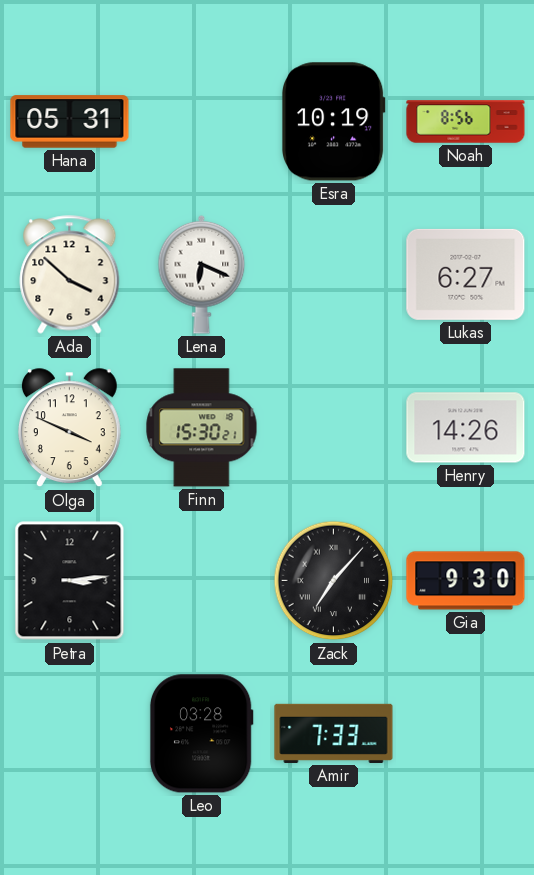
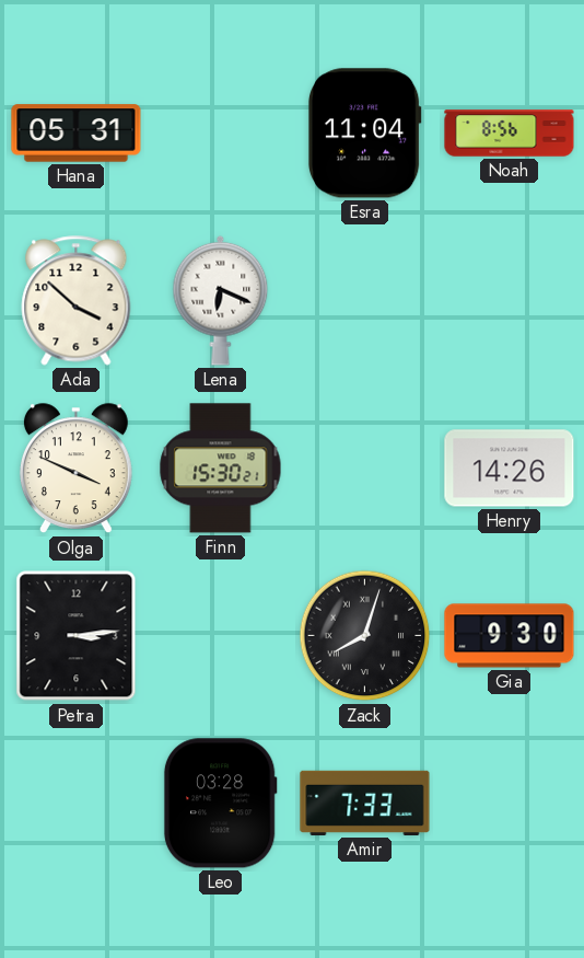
Esra: 10:19 -> 11:04
Lukas: 6:27 -> none
Zack: 7:07 -> 8:03
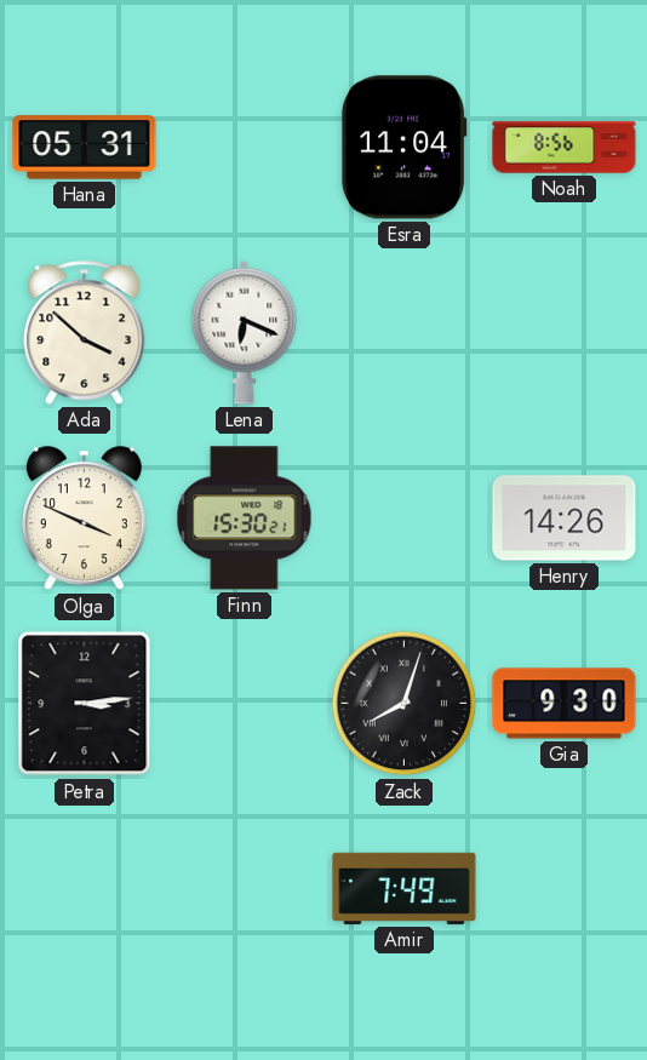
Leo: 03:28 -> none
Amir: 7:33 -> 7:49
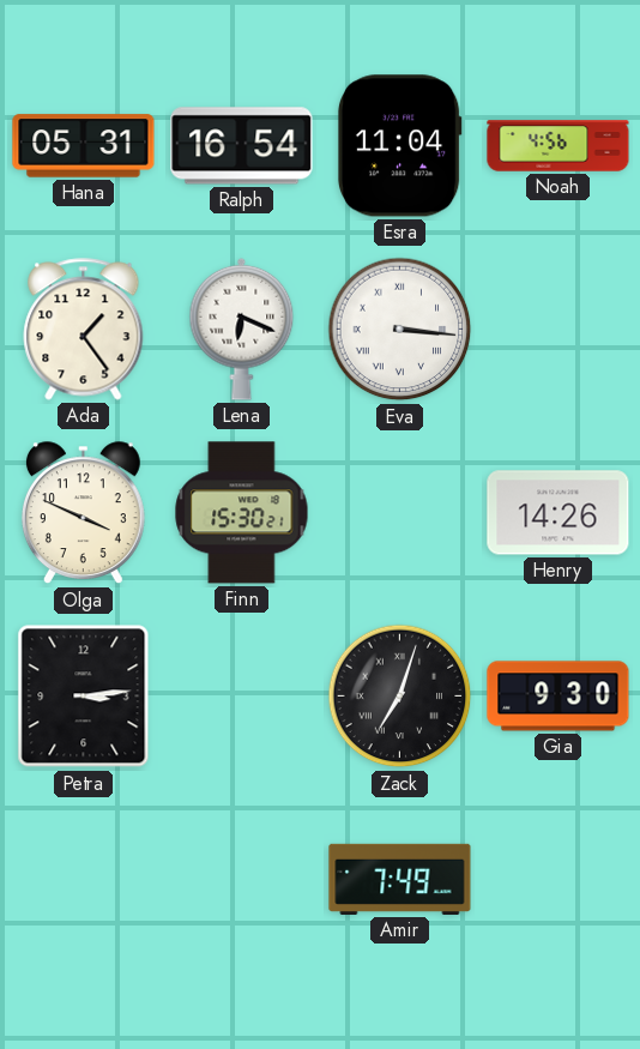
Ralph: none -> 16:54
Noah: 8:56 -> 4:56
Ada: 3:52 -> 1:24
Eva: none -> 3:16
Zack: 8:03 -> 7:03
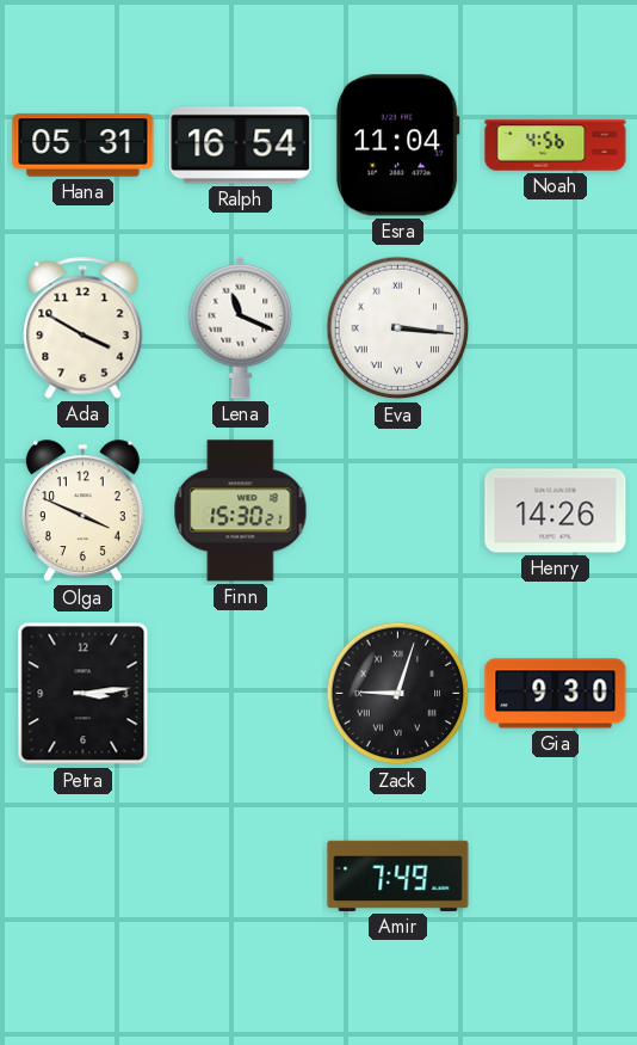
Ada: 1:24 -> 3:50
Lena: 6:19 -> 11:19
Zack: 7:03 -> 9:03
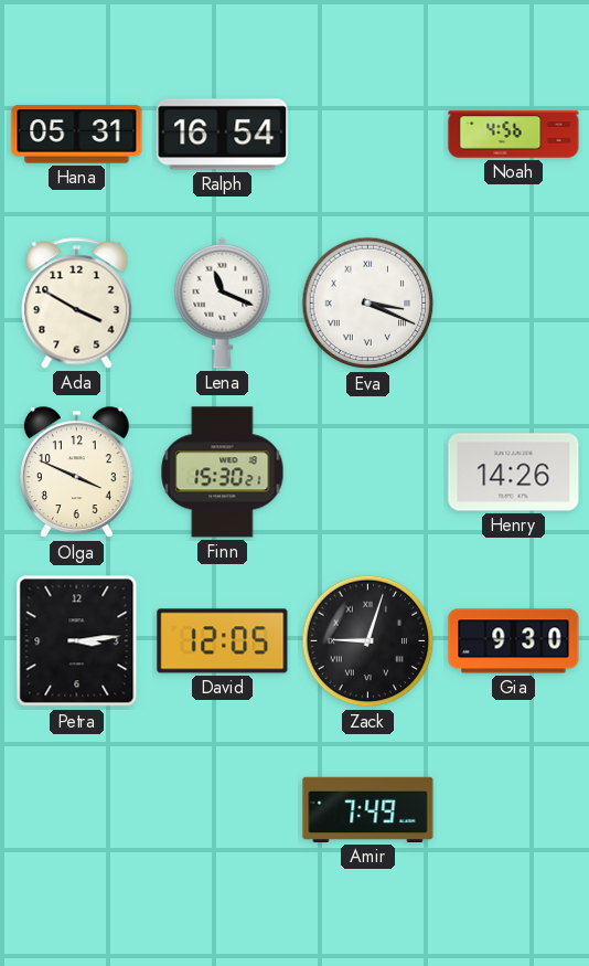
Esra: 11:04 -> none
Eva: 3:16 -> 3:19
David: none -> 12:05
